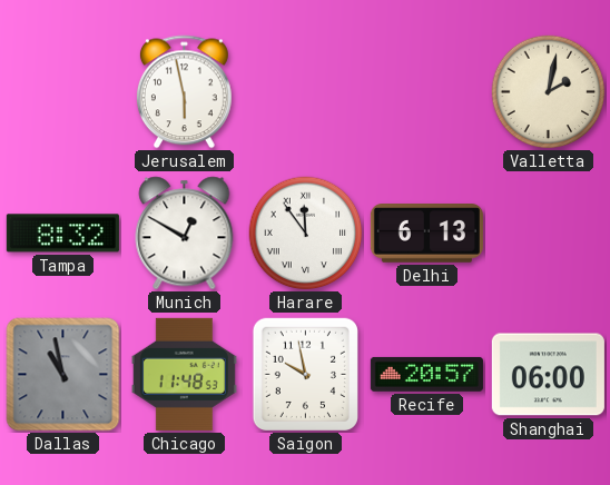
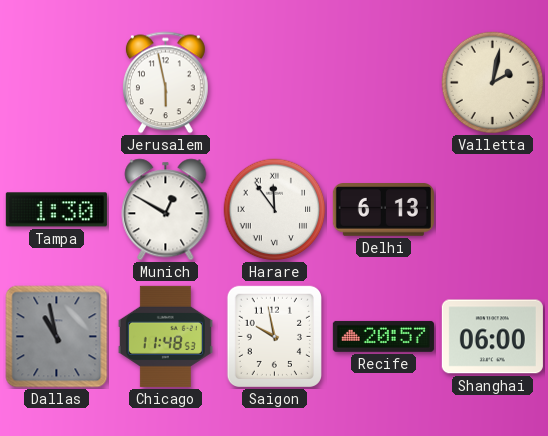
Tampa: 8:32 -> 1:30
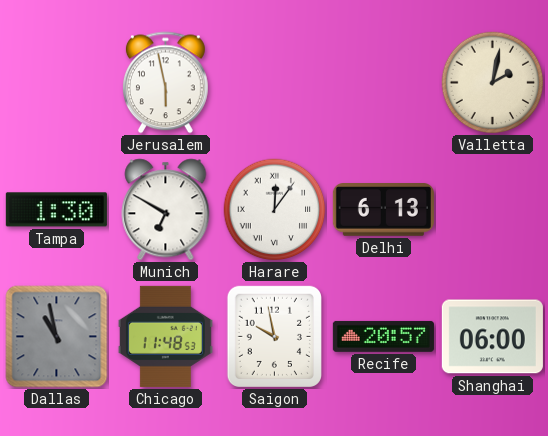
Munich: 12:50 -> 6:50
Harare: 11:54 -> 12:06
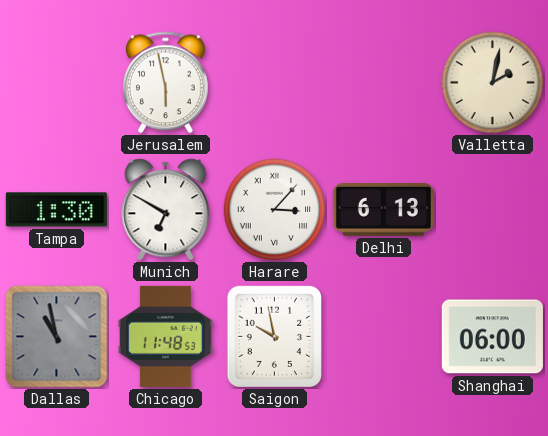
Harare: 12:06 -> 3:07
Recife: 20:57 -> none
